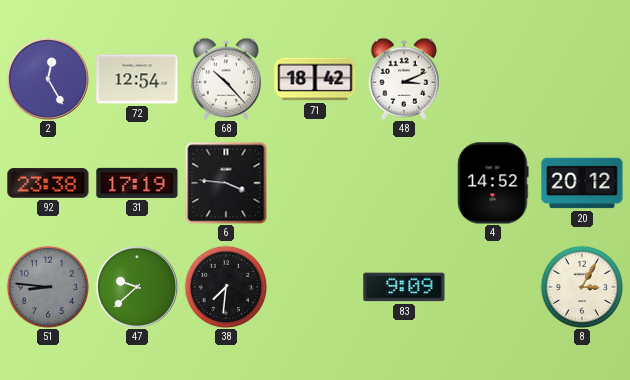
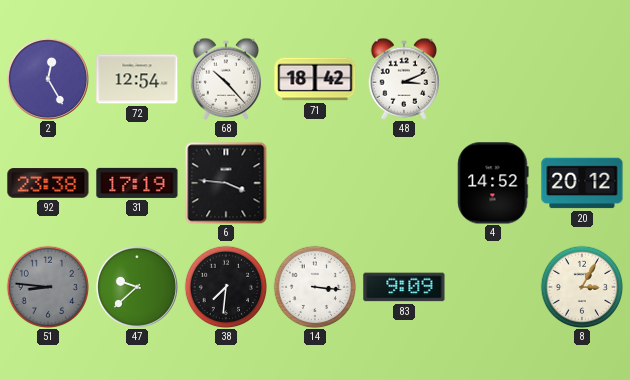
14: none -> 3:16
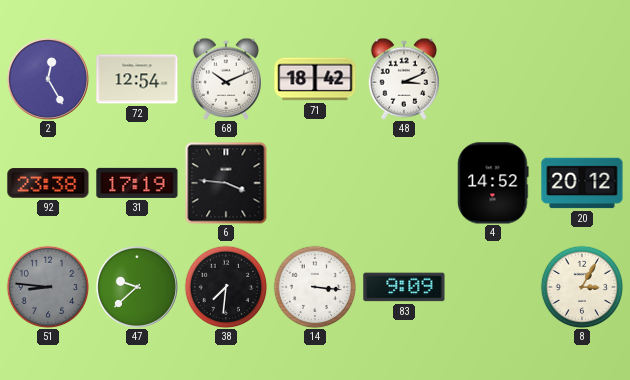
68: 10:23 -> 10:11
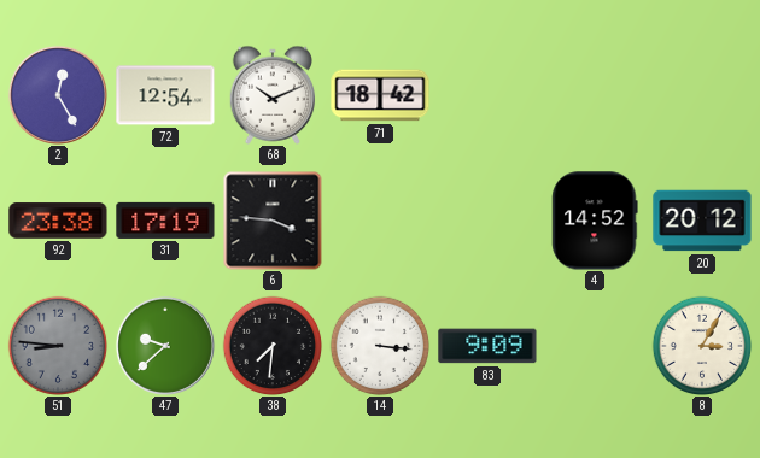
48: 3:11 -> none
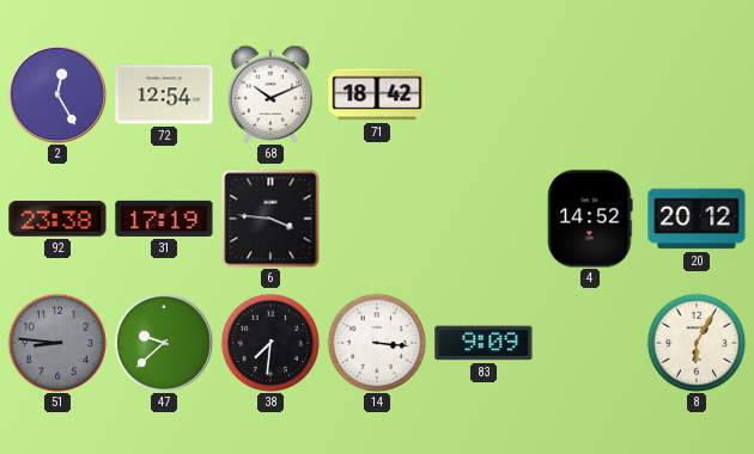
8: 3:05 -> 6:05
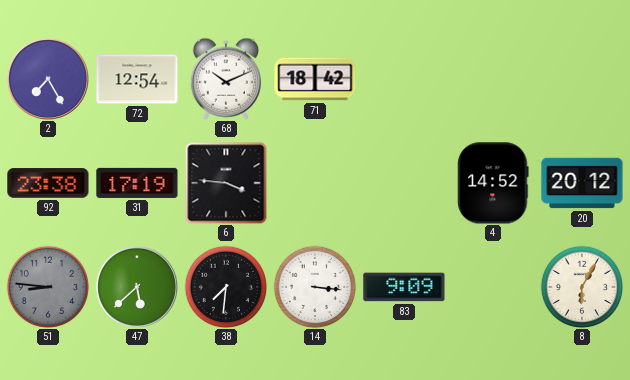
2: 12:25 -> 7:25
47: 9:38 -> 5:38
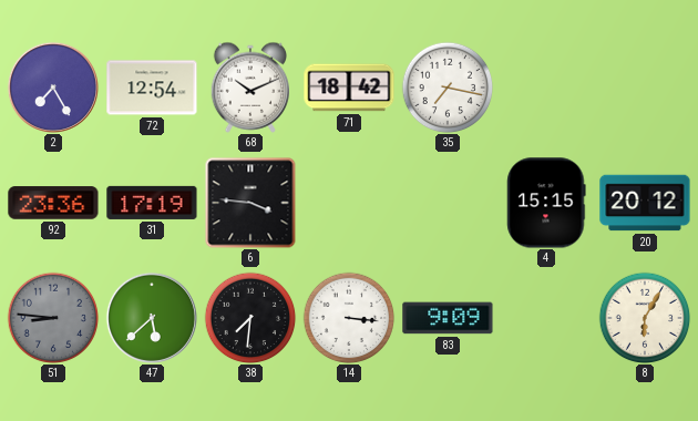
35: none -> 7:17
92: 23:38 -> 23:36
4: 14:52 -> 15:15
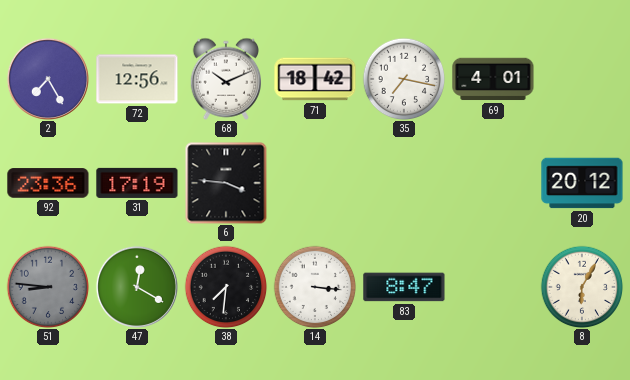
72: 12:54 -> 12:56
69: none -> 4:01
4: 15:15 -> none
47: 5:38 -> 12:20
83: 9:09 -> 8:47
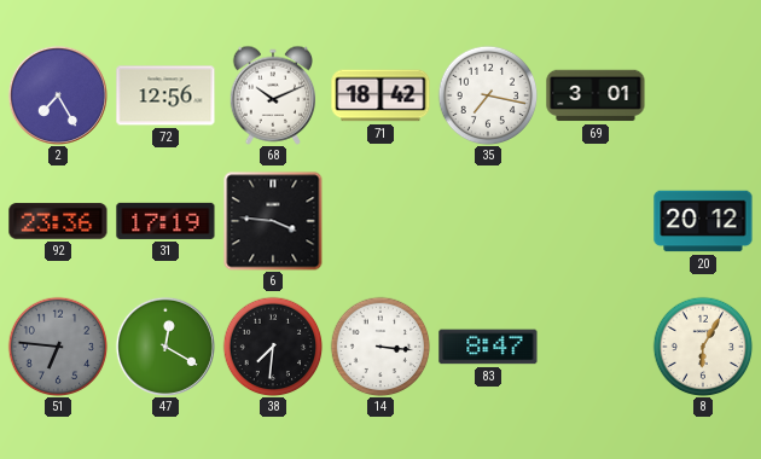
69: 4:01 -> 3:01
51: 8:46 -> 6:46
